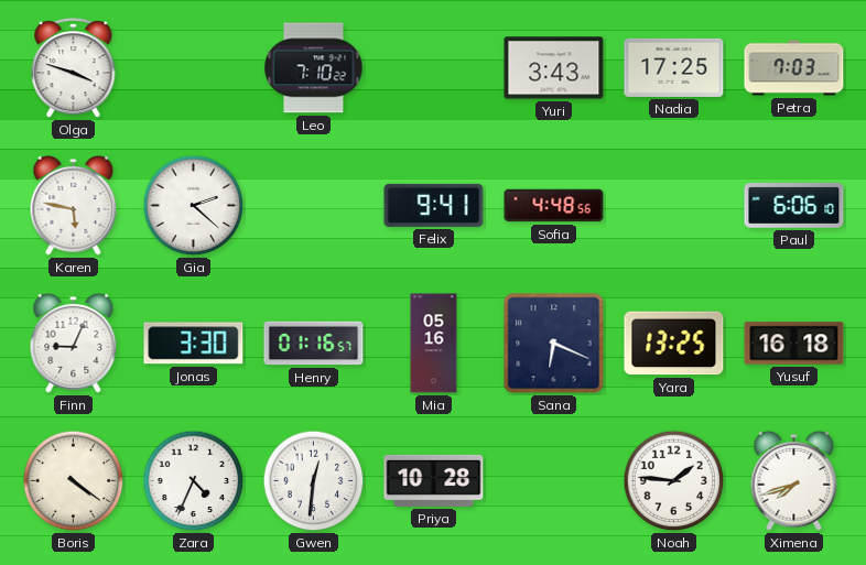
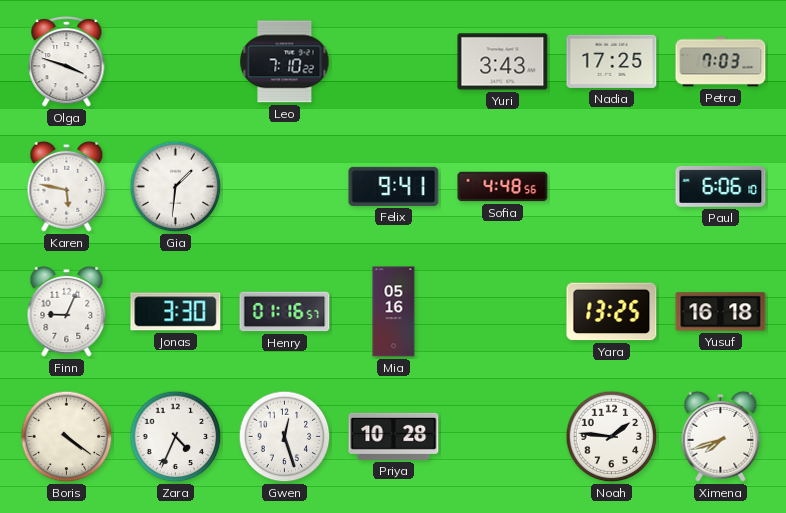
Gia: 2:22 -> 1:31
Sana: 6:19 -> none
Gwen: 12:31 -> 12:27
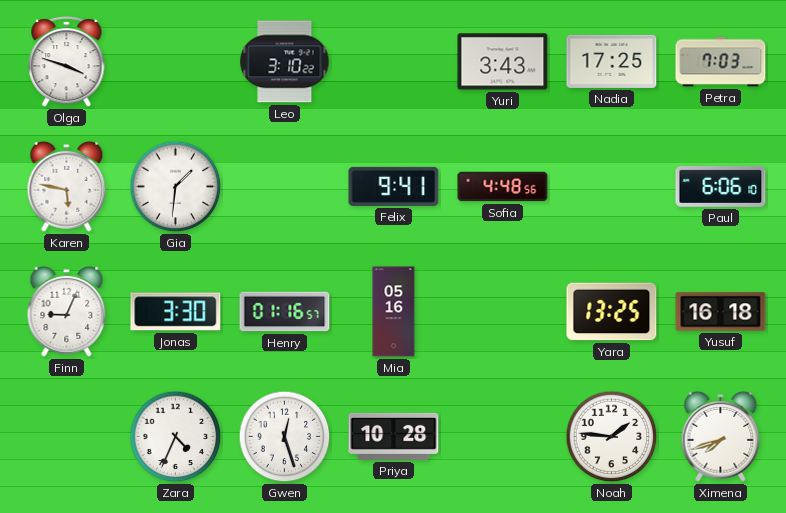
Leo: 7:10 -> 3:10
Boris: 4:21 -> none
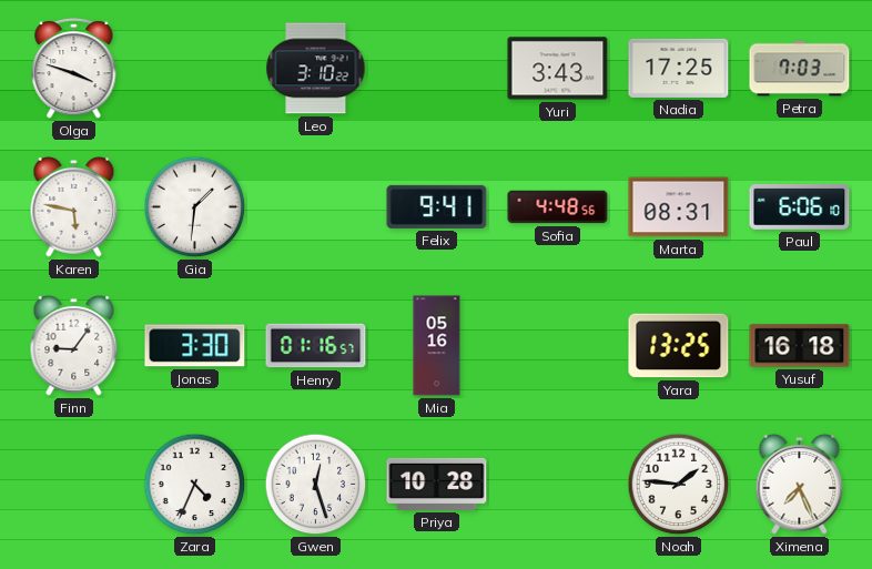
Marta: none -> 08:31
Finn: 9:04 -> 9:06
Ximena: 7:42 -> 7:26
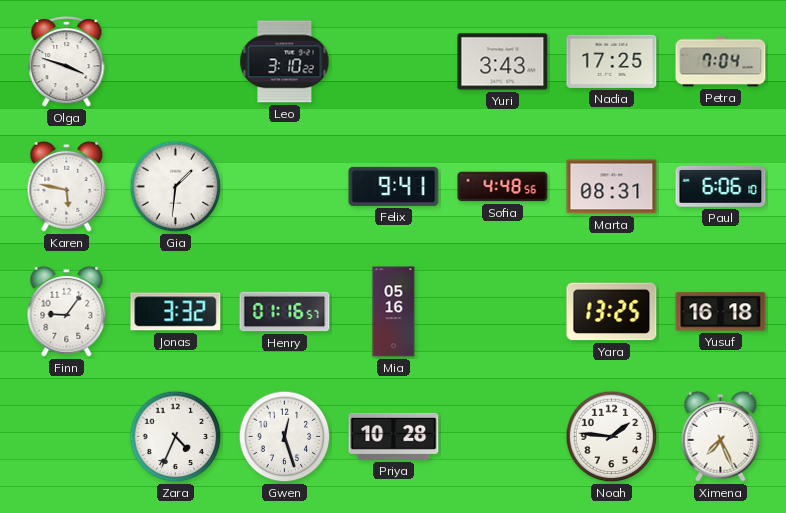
Petra: 7:03 -> 7:04
Jonas: 3:30 -> 3:32
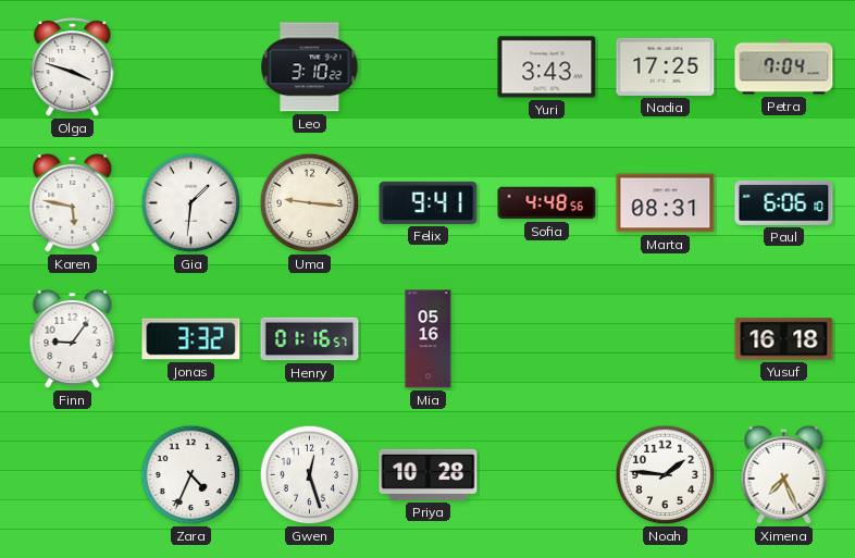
Uma: none -> 9:16
Yara: 13:25 -> none
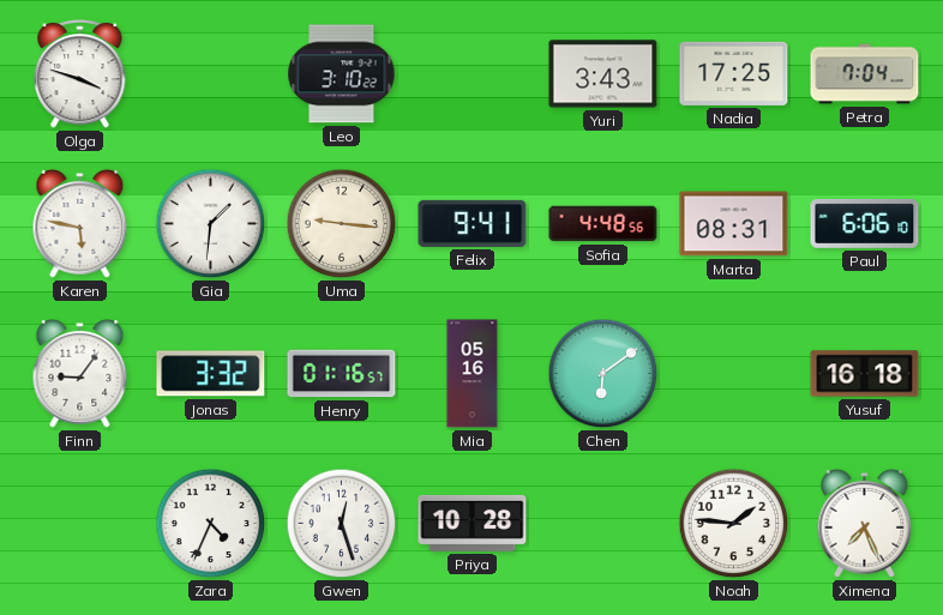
Chen: none -> 6:09
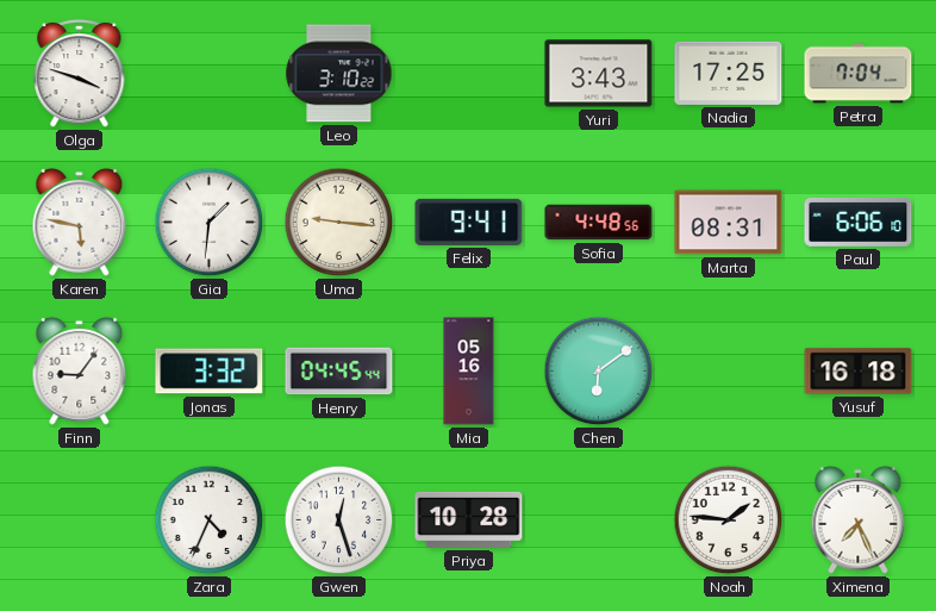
Henry: 01:16 -> 04:45
